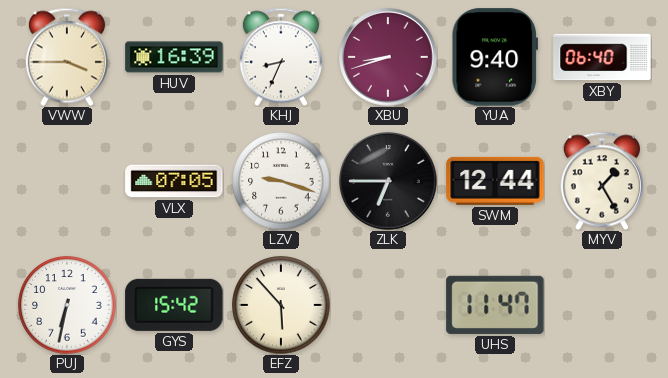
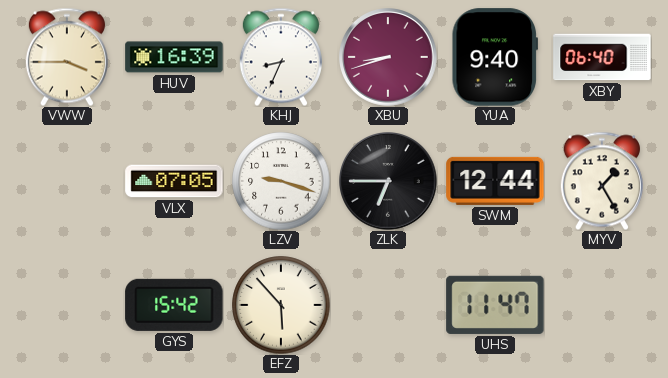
PUJ: 6:32 -> none
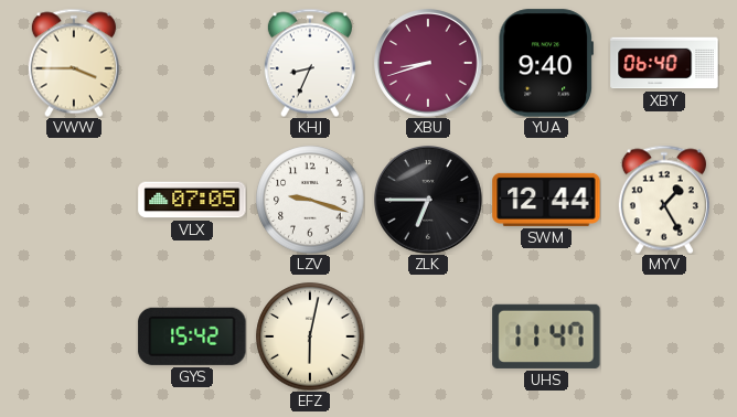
HUV: 16:39 -> none
EFZ: 5:53 -> 6:02
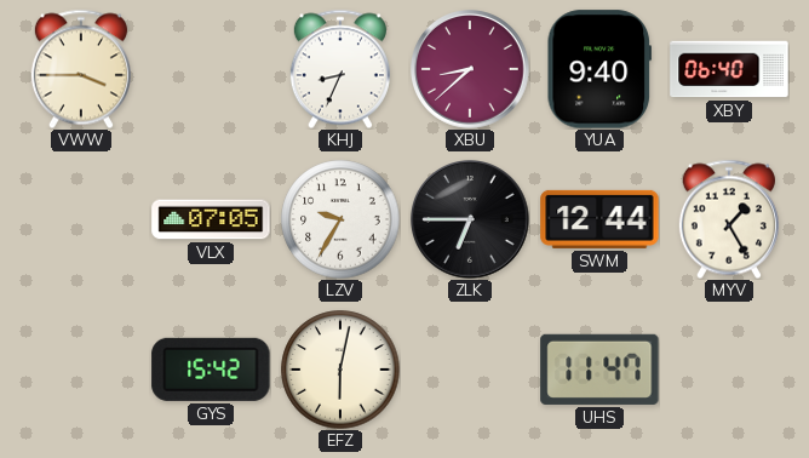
XBU: 8:42 -> 8:38
LZV: 9:18 -> 9:35
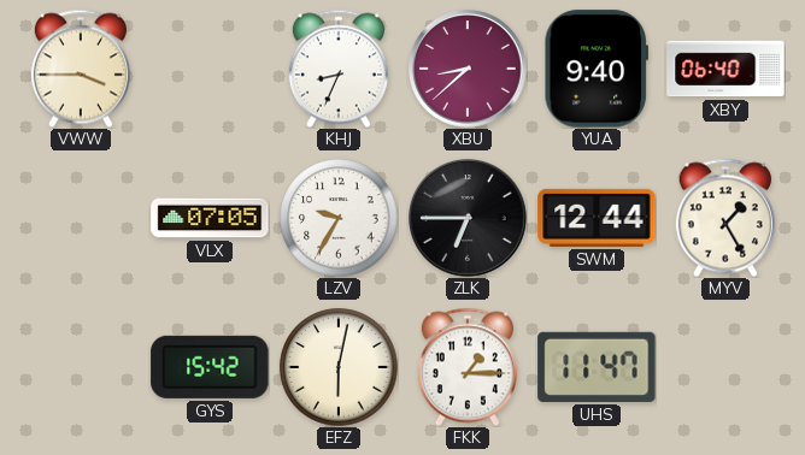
FKK: none -> 1:15
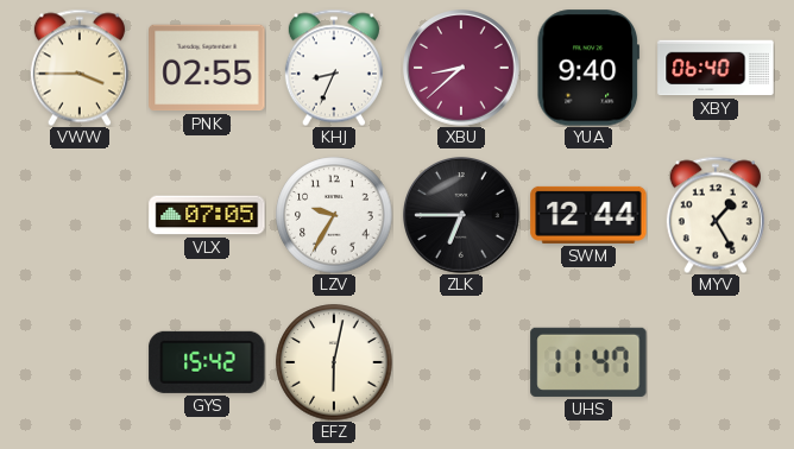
PNK: none -> 02:55
FKK: 1:15 -> none
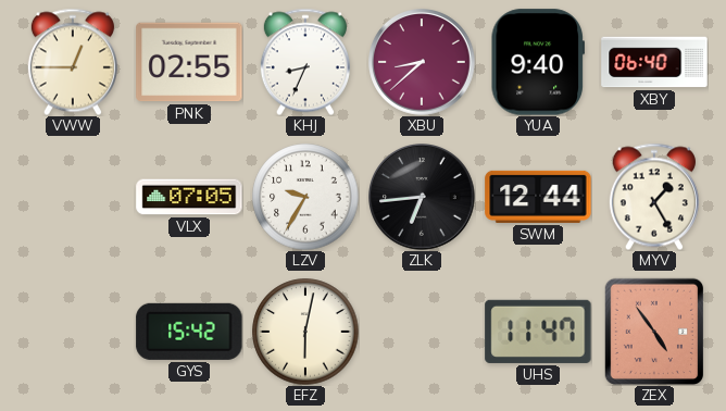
VWW: 3:45 -> 12:45
ZLK: 6:45 -> 6:44
ZEX: none -> 4:54
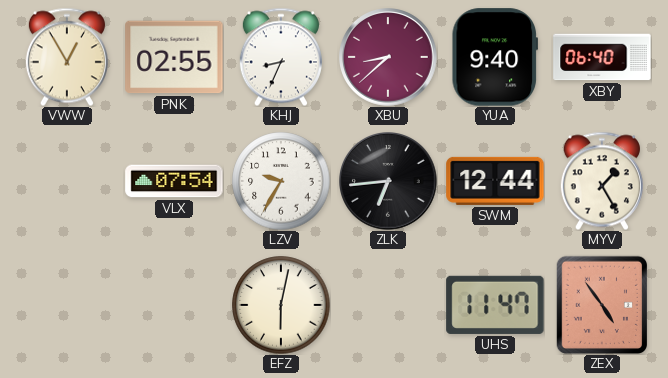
VWW: 12:45 -> 12:55
VLX: 07:05 -> 07:54
GYS: 15:42 -> none
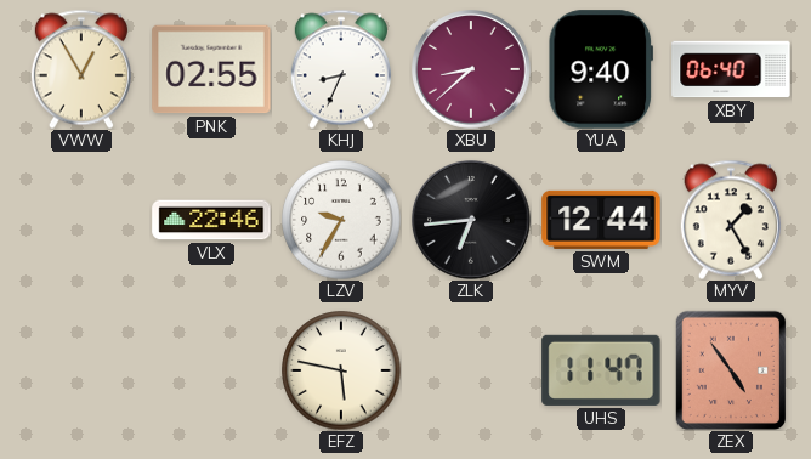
VLX: 07:54 -> 22:46
EFZ: 6:02 -> 5:47
